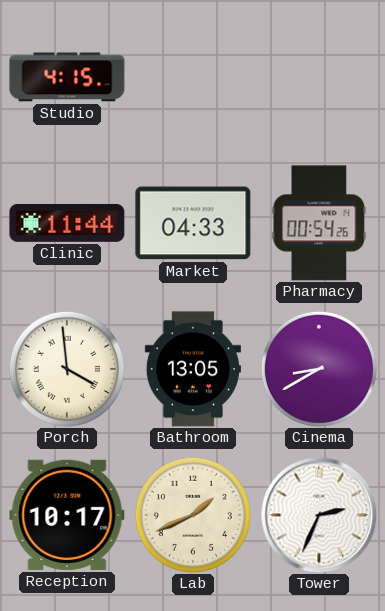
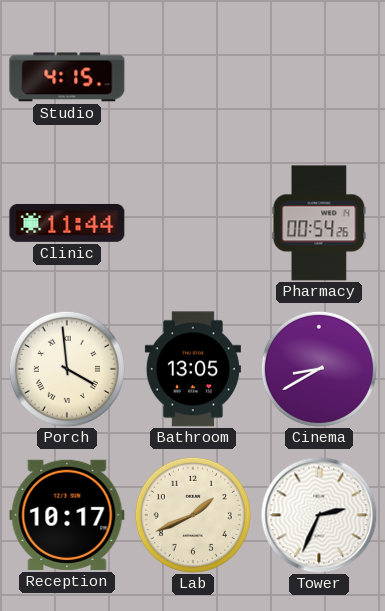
Market: 04:33 -> none
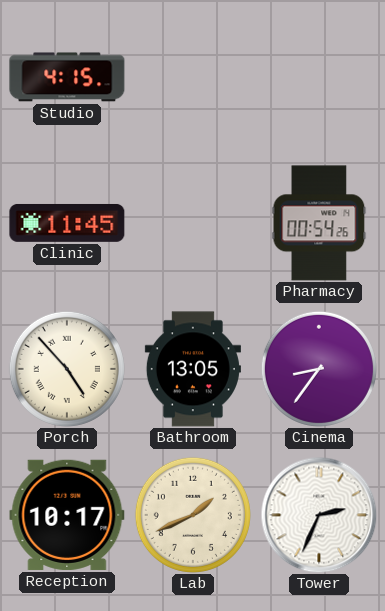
Clinic: 11:44 -> 11:45
Porch: 3:59 -> 4:53
Cinema: 8:40 -> 8:36
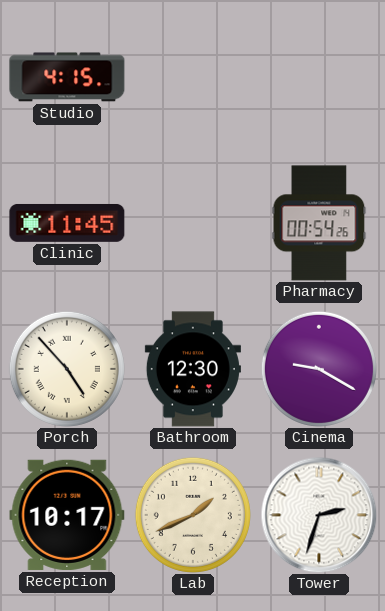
Bathroom: 13:05 -> 12:30
Cinema: 8:36 -> 9:20
Tower: 2:34 -> 2:33
